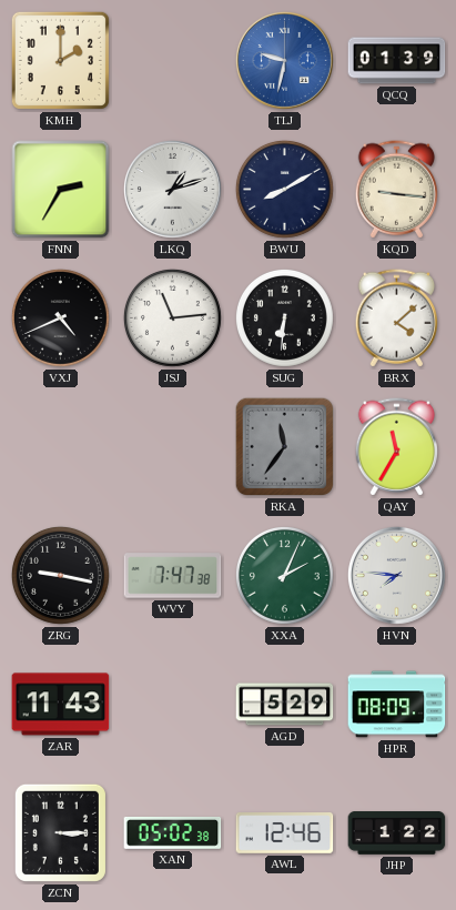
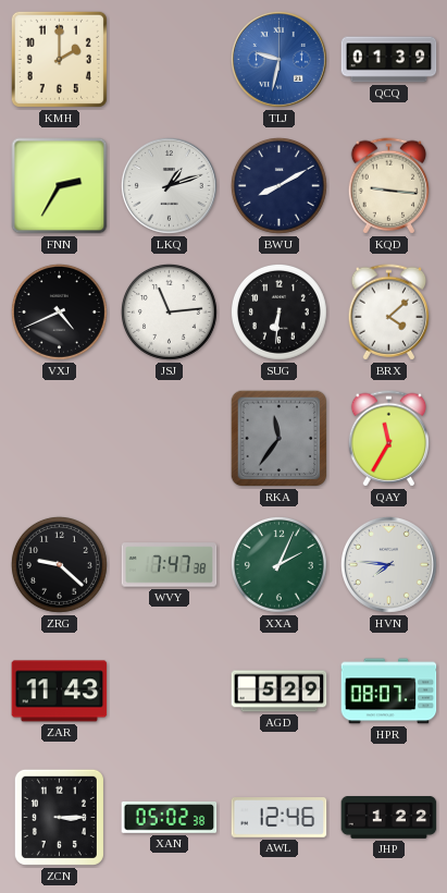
ZRG: 9:17 -> 9:22
HPR: 08:09 -> 08:07
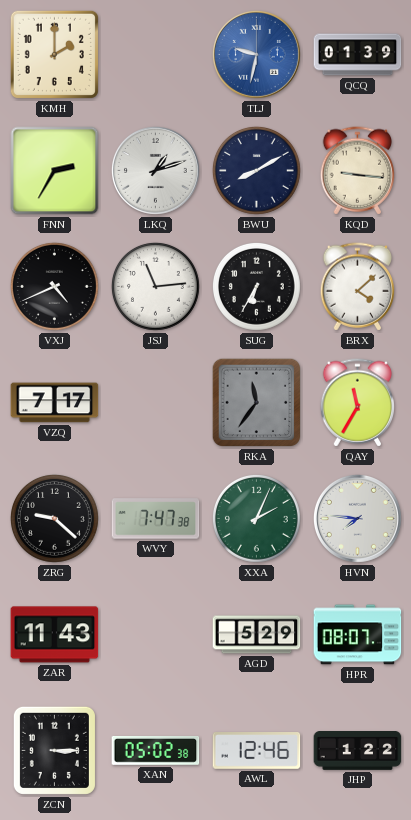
SUG: 6:31 -> 6:35
VZQ: none -> 7:17
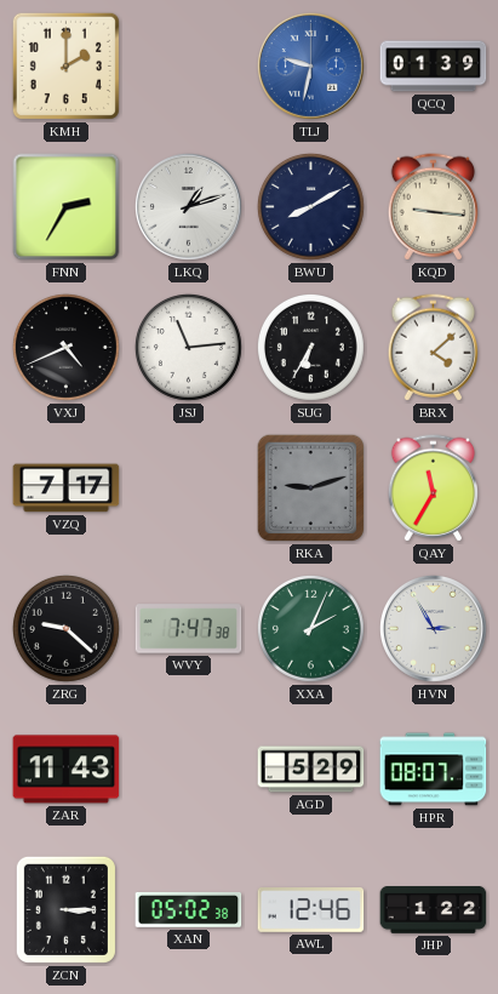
RKA: 11:36 -> 9:12
HVN: 7:46 -> 2:55
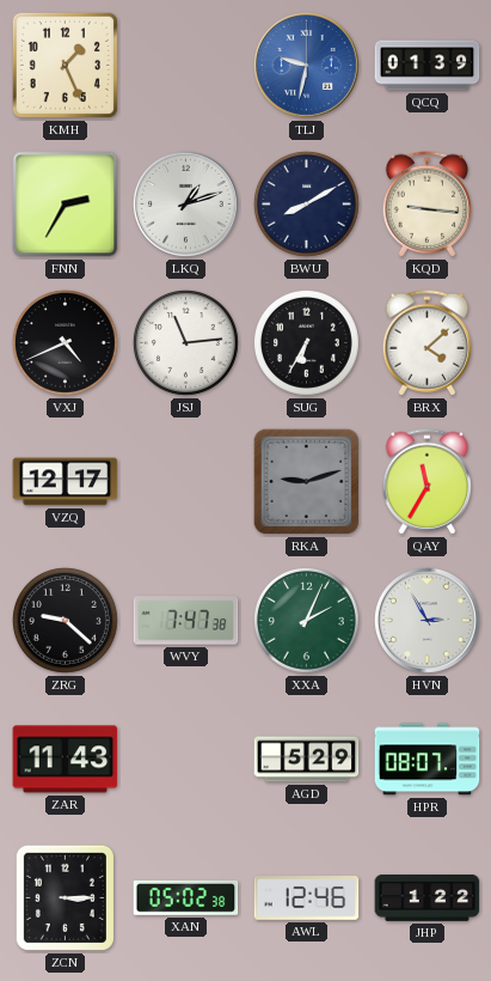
KMH: 2:00 -> 1:26
VZQ: 7:17 -> 12:17
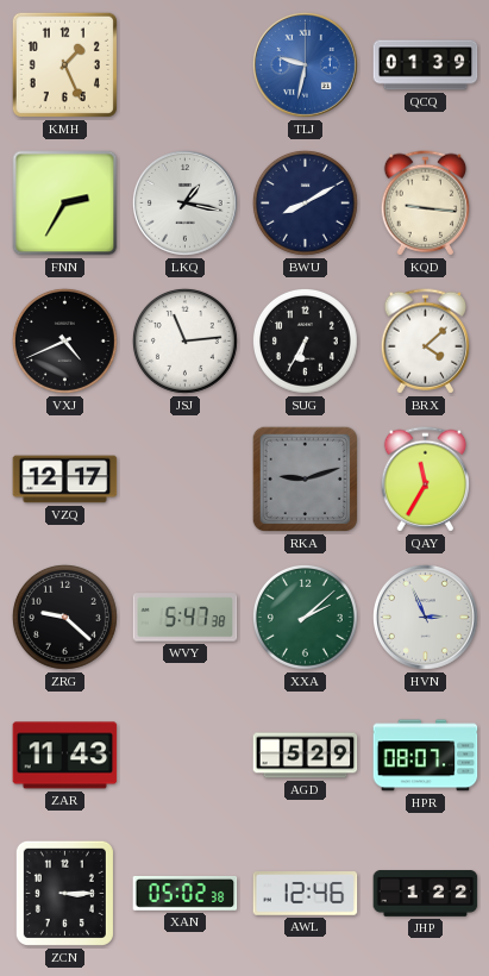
LKQ: 1:12 -> 1:17
WVY: 7:47 -> 5:47
XXA: 2:04 -> 2:08
HVN: 2:55 -> 2:56
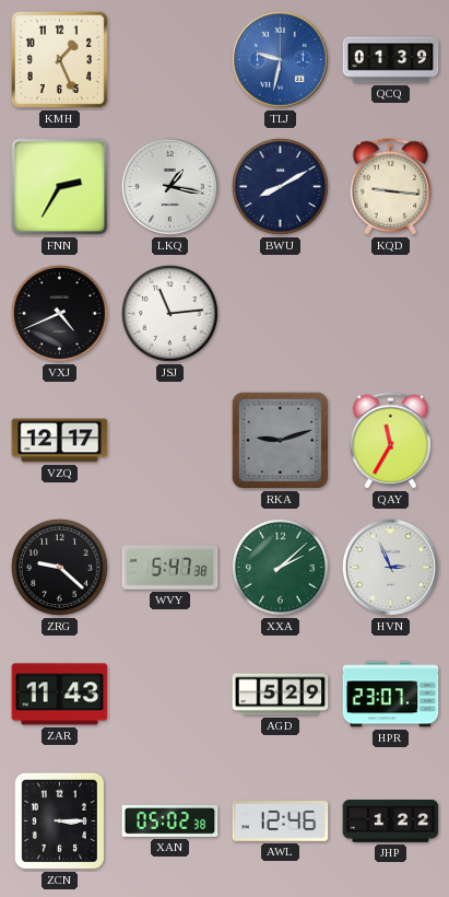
SUG: 6:35 -> none
BRX: 4:08 -> none
HPR: 08:07 -> 23:07
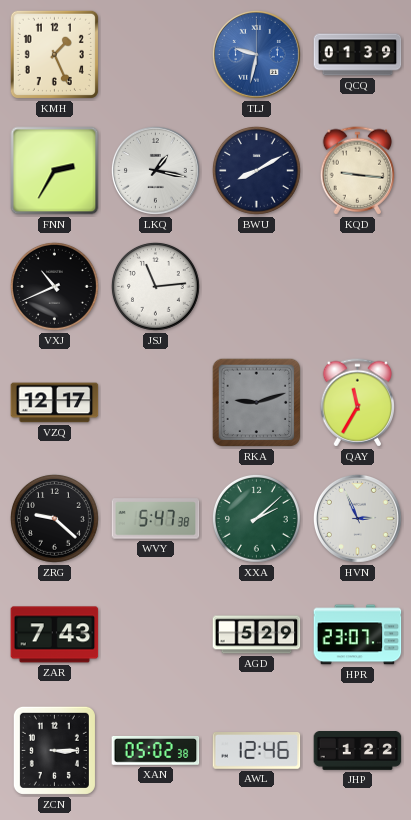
VXJ: 4:41 -> 10:41
ZAR: 11:43 -> 7:43
